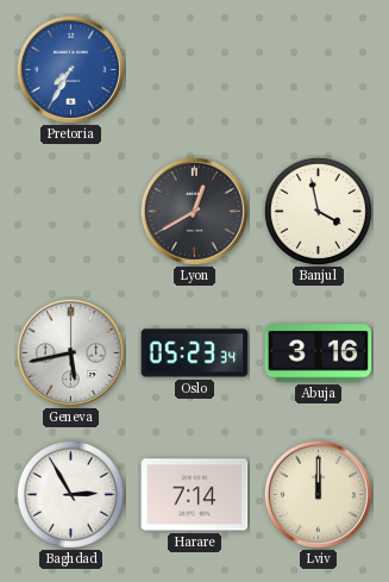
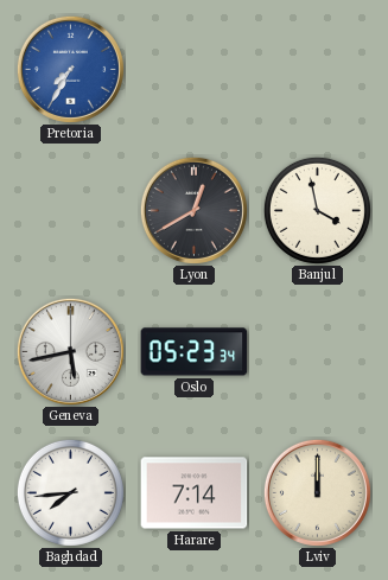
Abuja: 3:16 -> none
Baghdad: 2:55 -> 7:44
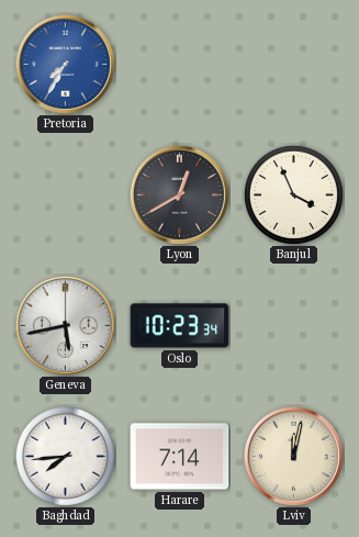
Banjul: 3:58 -> 3:56
Oslo: 05:23 -> 10:23
Lviv: 12:00 -> 12:02
